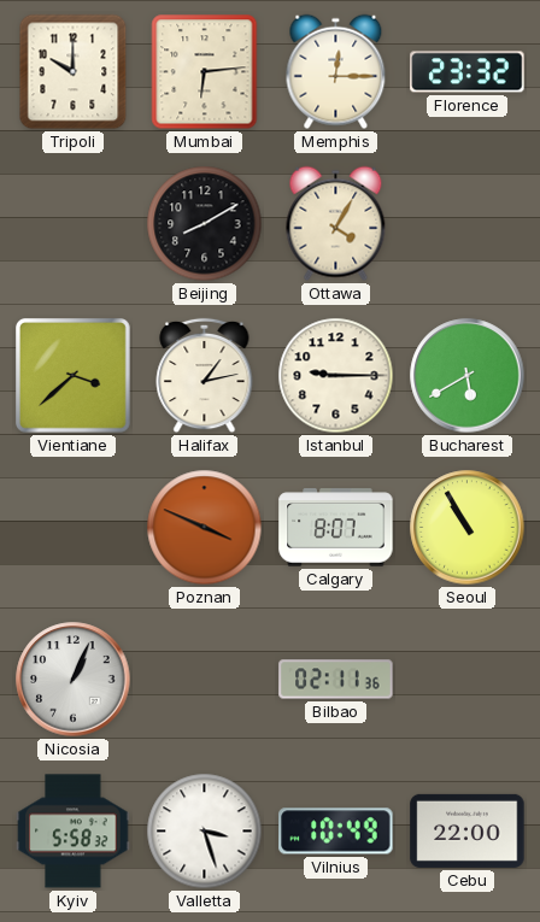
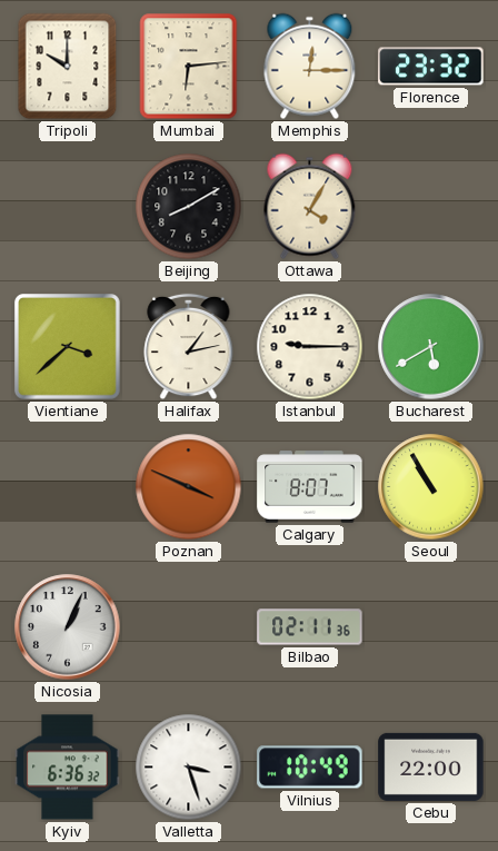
Kyiv: 5:58 -> 6:36
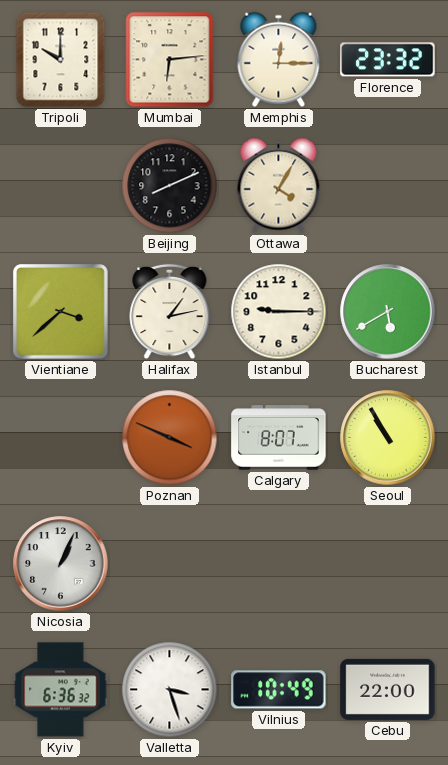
Beijing: 8:10 -> 8:11
Bilbao: 02:11 -> none
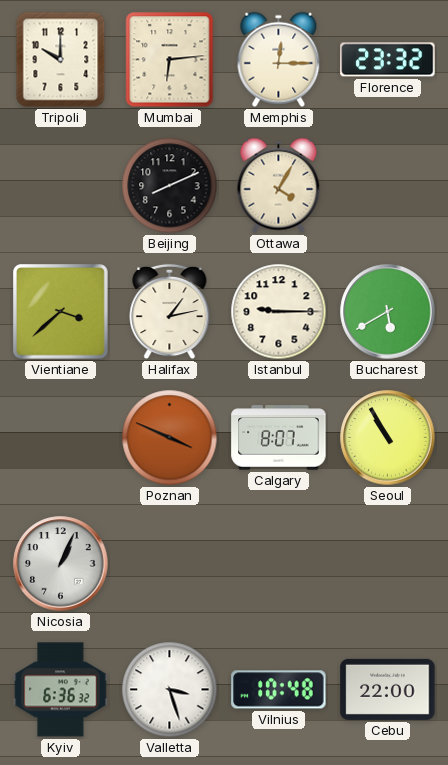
Vilnius: 10:49 -> 10:48
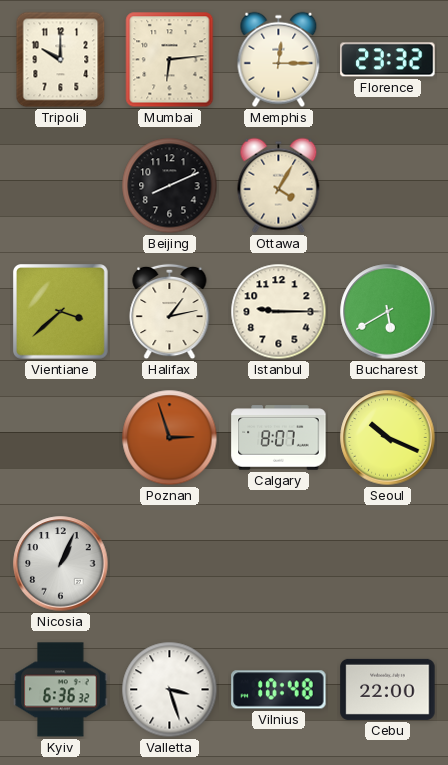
Poznan: 3:49 -> 2:57
Seoul: 10:55 -> 10:19
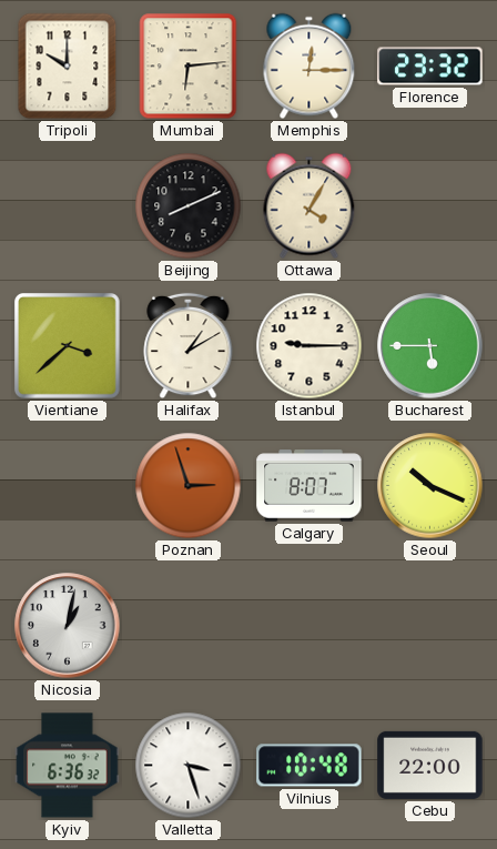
Halifax: 1:13 -> 1:10
Bucharest: 5:40 -> 5:45
Nicosia: 1:04 -> 1:02
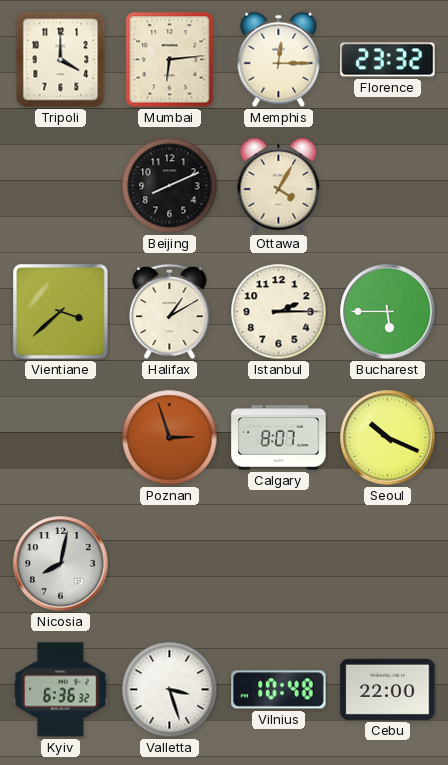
Tripoli: 10:00 -> 4:00
Istanbul: 9:15 -> 2:15
Nicosia: 1:02 -> 8:02
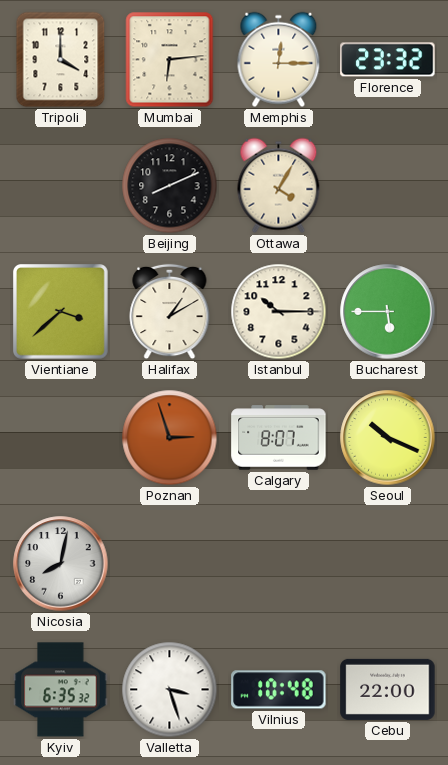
Istanbul: 2:15 -> 10:15
Kyiv: 6:36 -> 6:35
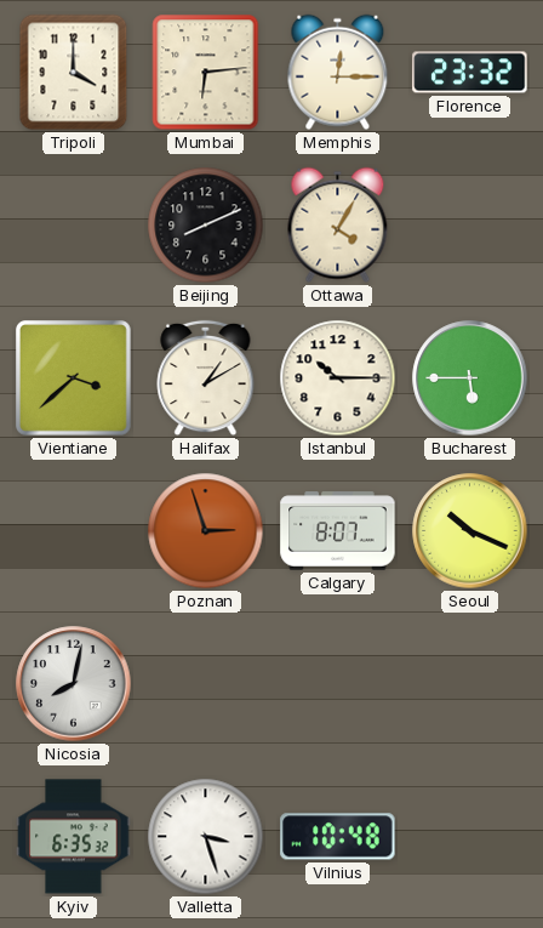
Cebu: 22:00 -> none
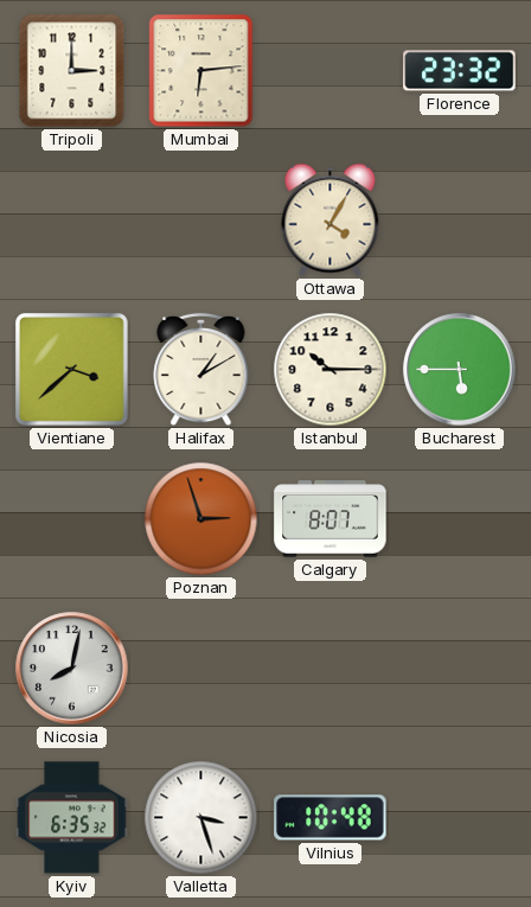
Tripoli: 4:00 -> 3:00
Memphis: 12:15 -> none
Beijing: 8:11 -> none
Seoul: 10:19 -> none
